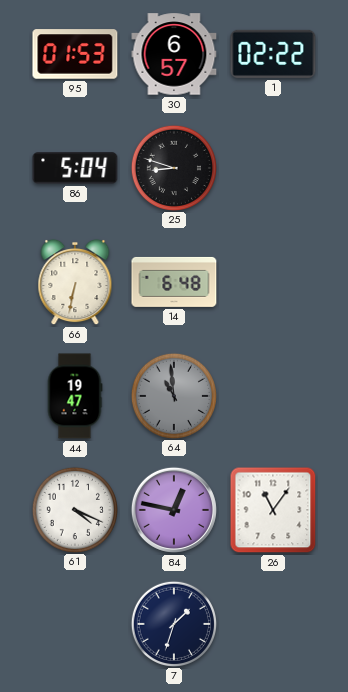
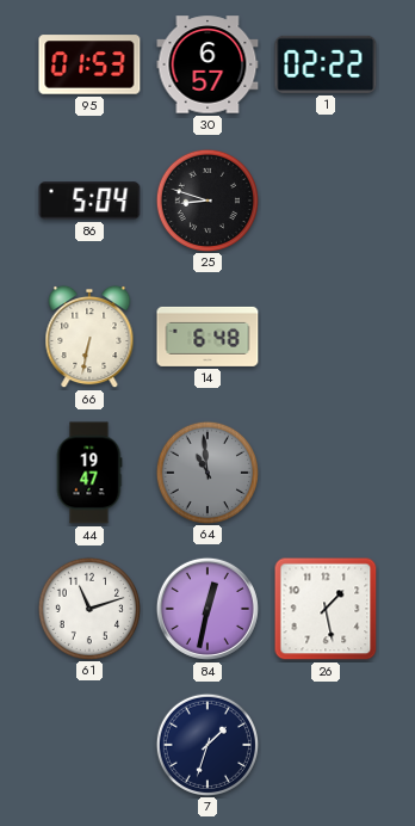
61: 4:19 -> 11:12
84: 12:47 -> 12:32
26: 11:06 -> 1:28
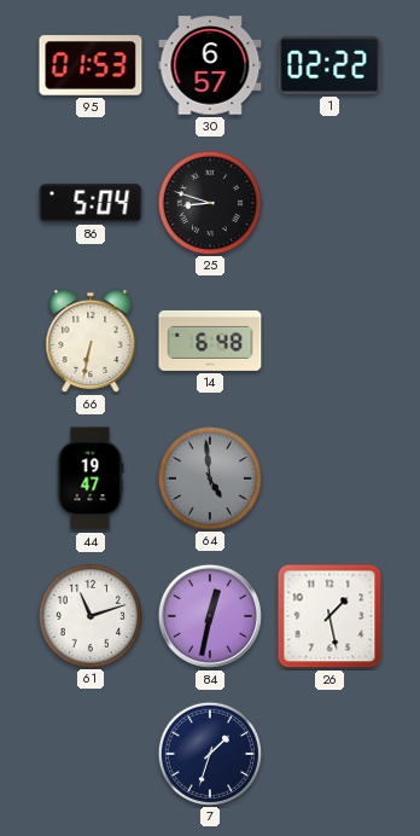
64: 10:59 -> 4:59
